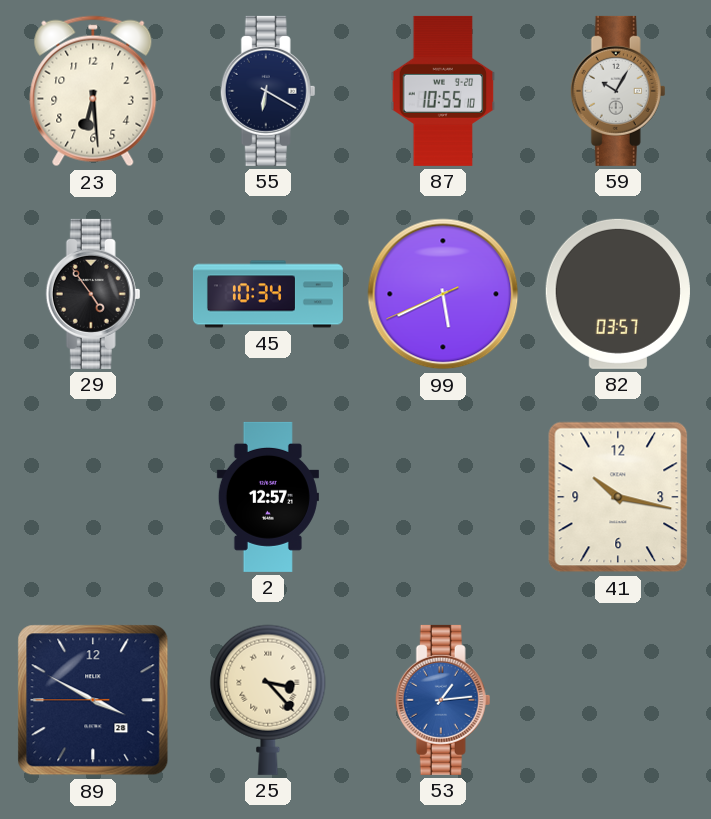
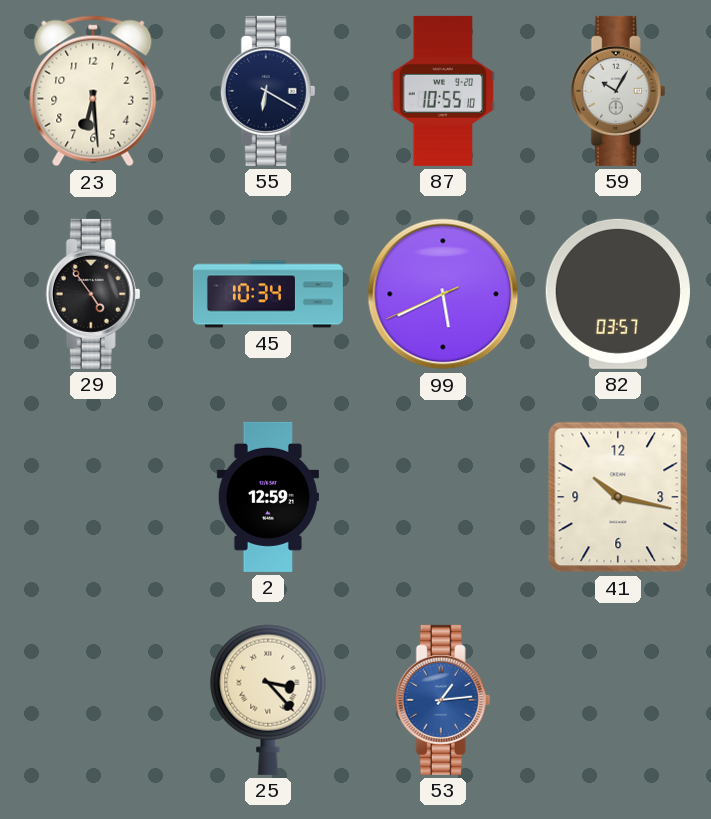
2: 12:57 -> 12:59
89: 3:49 -> none
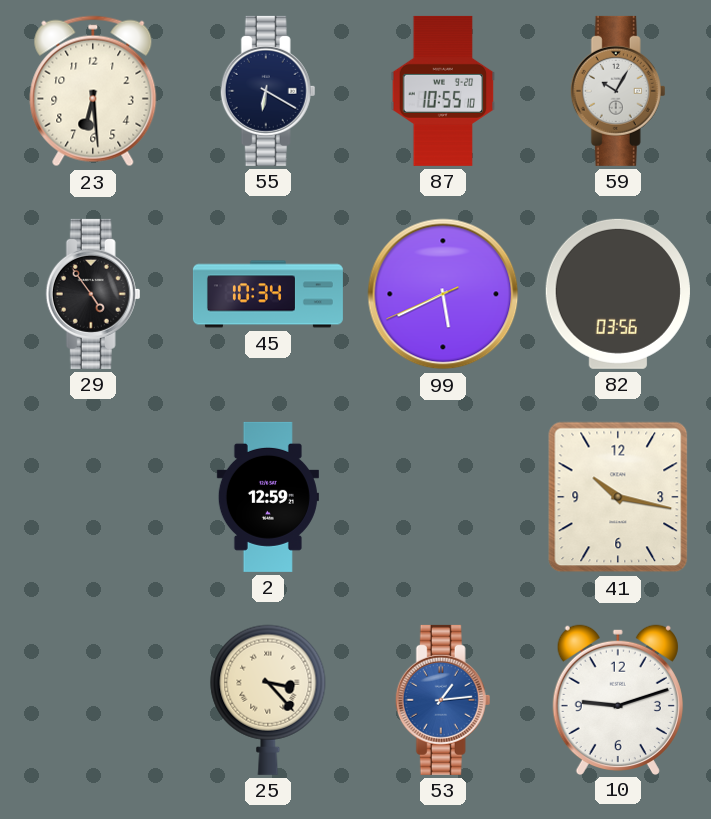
82: 03:57 -> 03:56
10: none -> 9:12
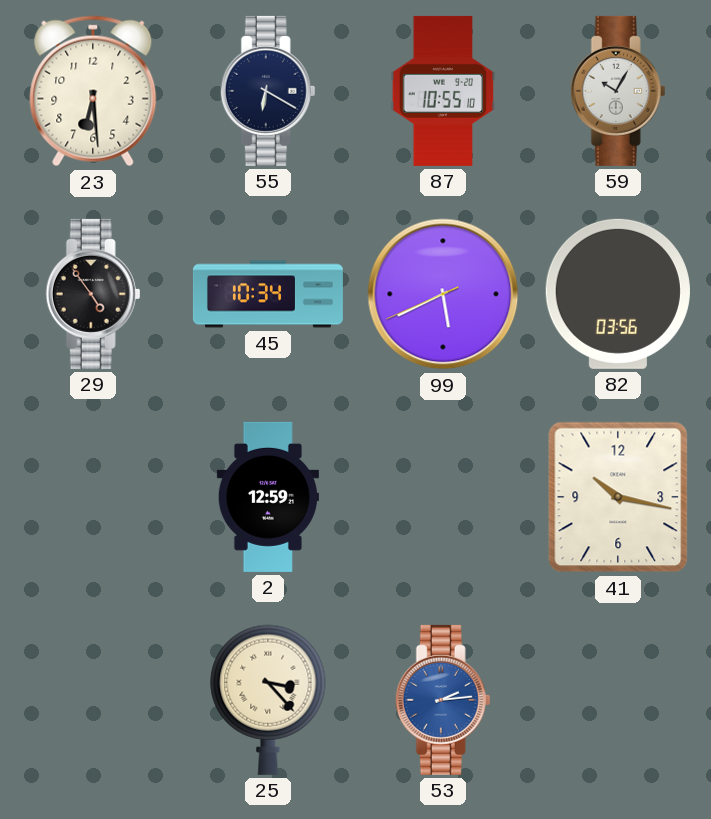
53: 1:14 -> 2:14
10: 9:12 -> none
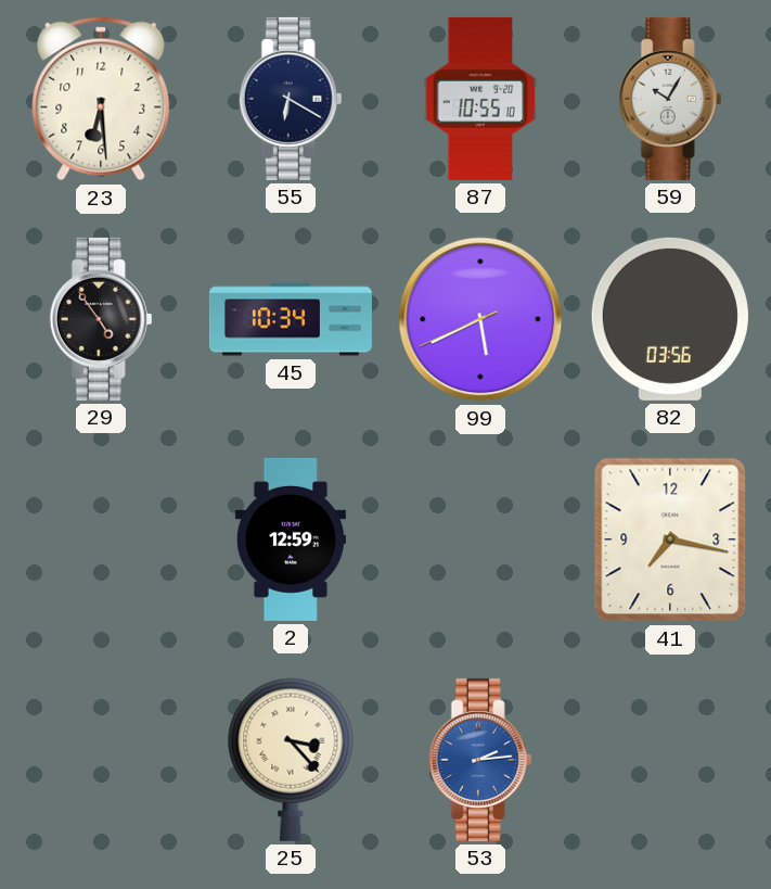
41: 10:17 -> 7:17
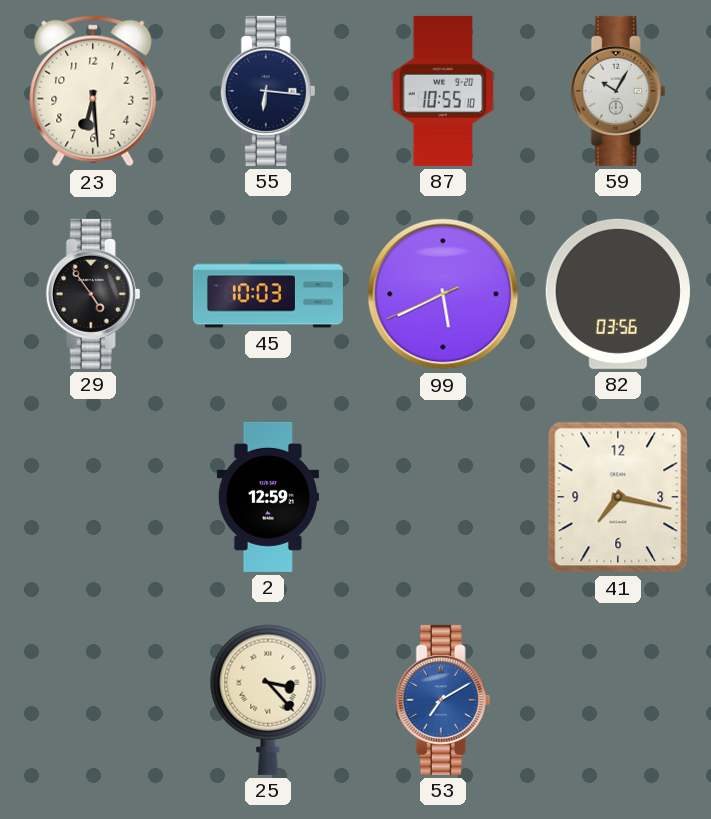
55: 6:20 -> 6:16
45: 10:34 -> 10:03
53: 2:14 -> 7:10
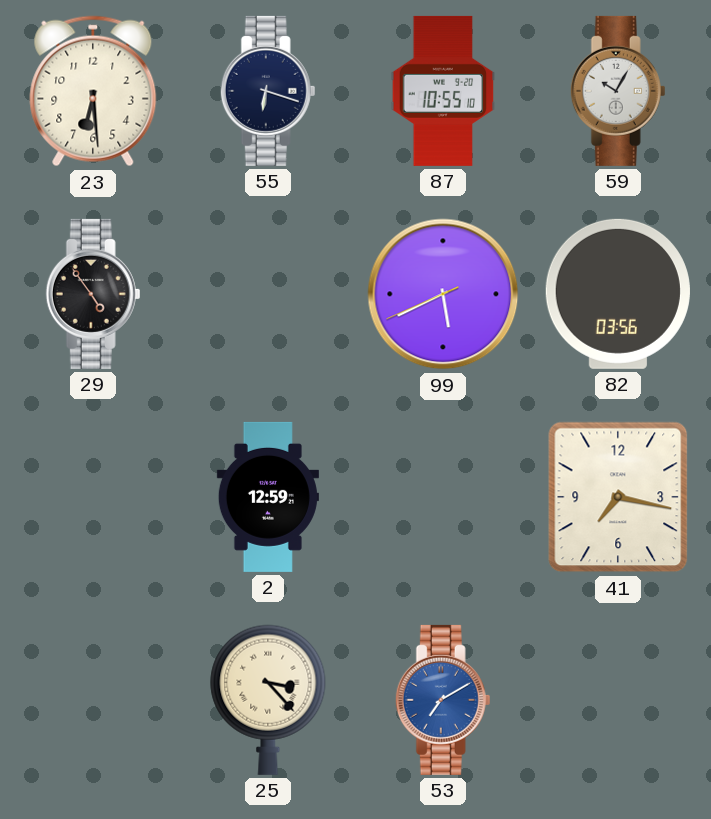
55: 6:16 -> 6:18
45: 10:03 -> none
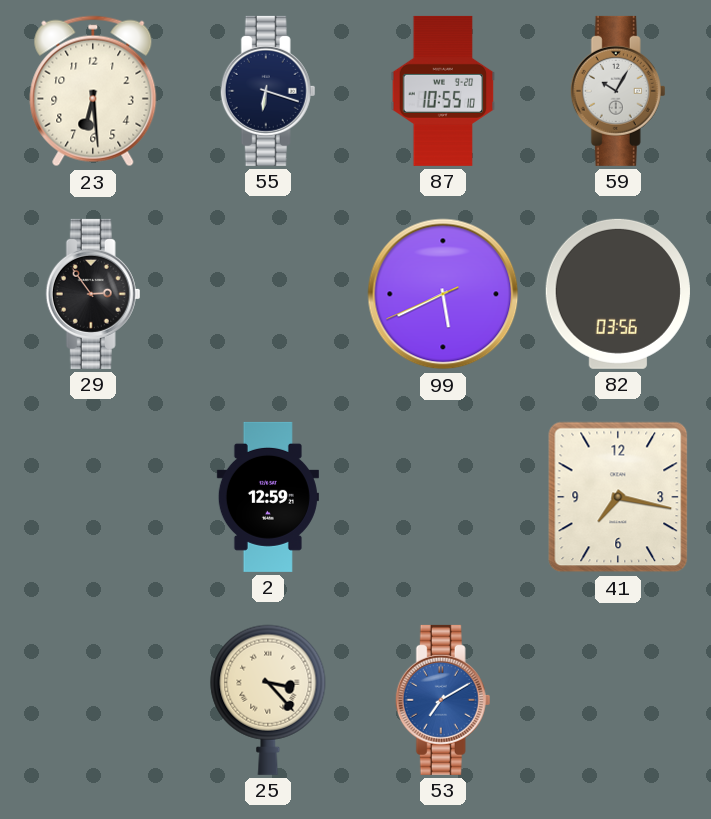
29: 4:54 -> 2:54
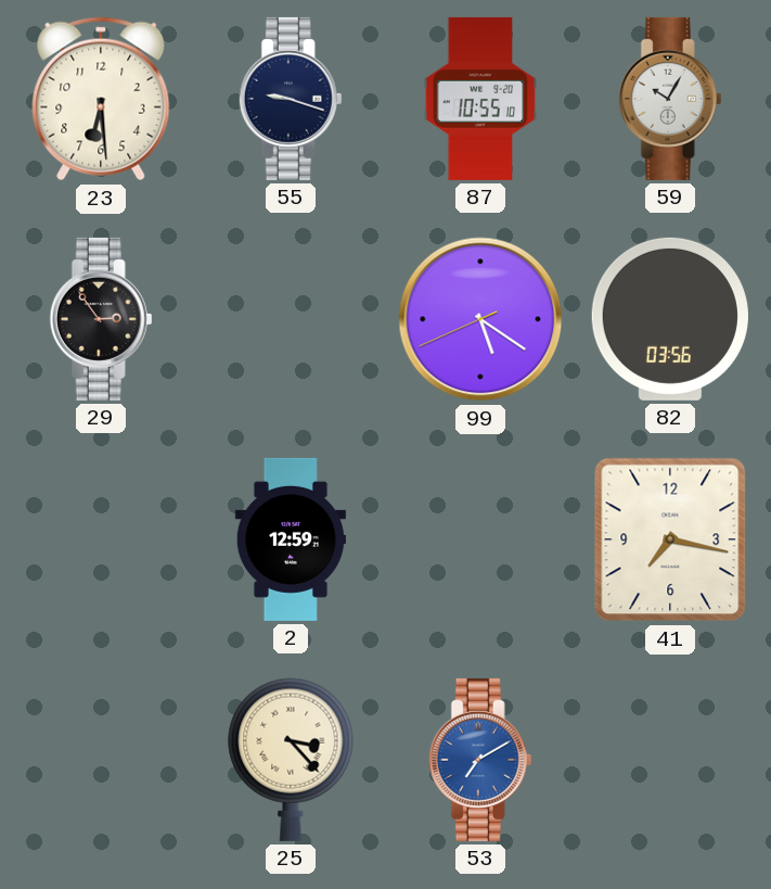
55: 6:18 -> 9:18
99: 5:40 -> 5:20
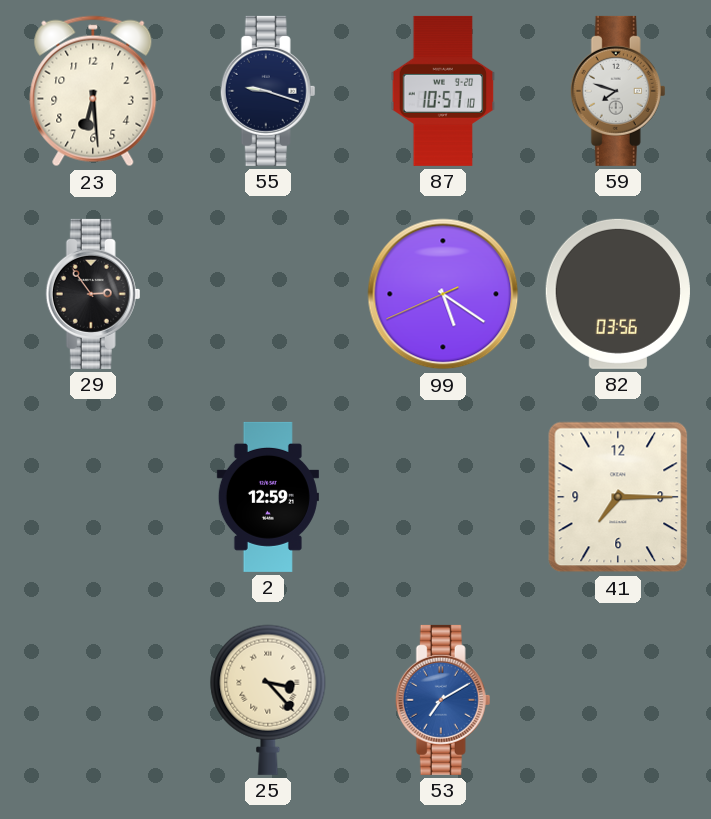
87: 10:55 -> 10:57
59: 10:05 -> 7:48
41: 7:17 -> 7:15
